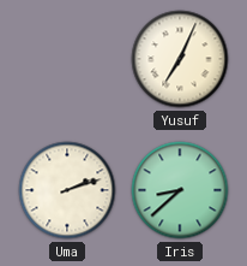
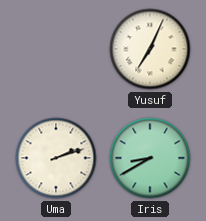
Iris: 8:38 -> 8:40
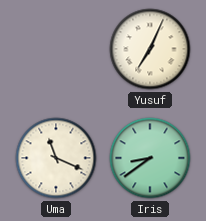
Uma: 2:12 -> 11:19
Iris: 8:40 -> 8:39
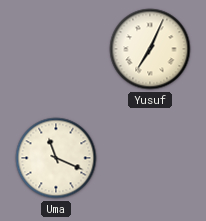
Iris: 8:39 -> none
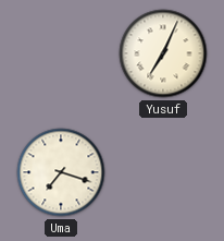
Uma: 11:19 -> 7:18
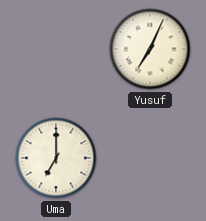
Uma: 7:18 -> 7:00
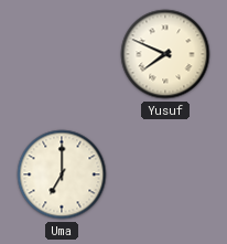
Yusuf: 7:04 -> 7:49
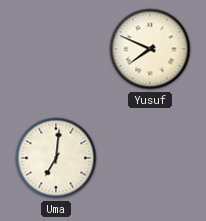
Uma: 7:00 -> 7:01
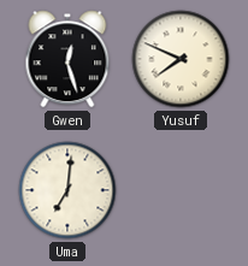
Gwen: none -> 12:27
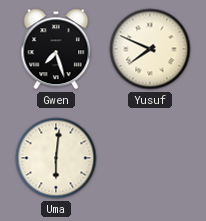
Gwen: 12:27 -> 7:27
Uma: 7:01 -> 6:01
